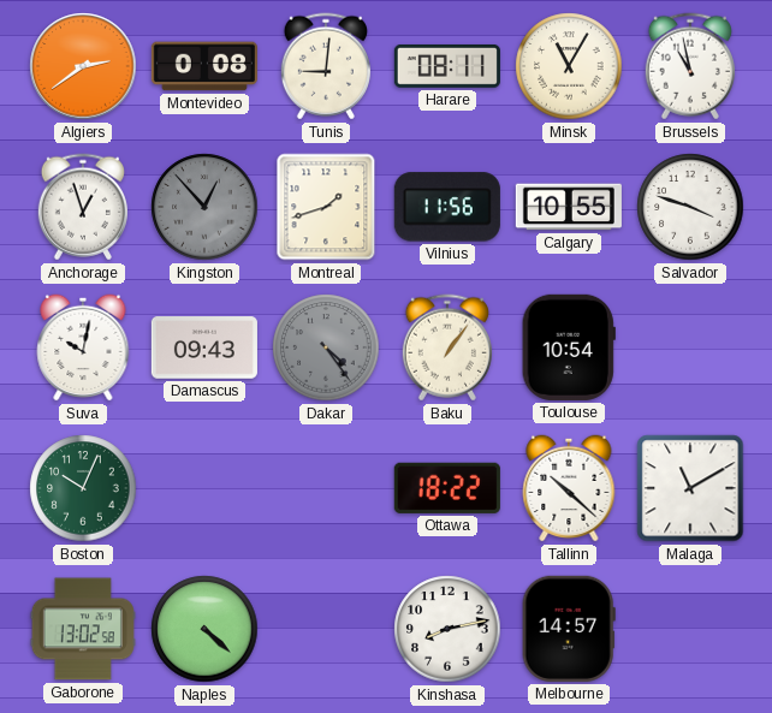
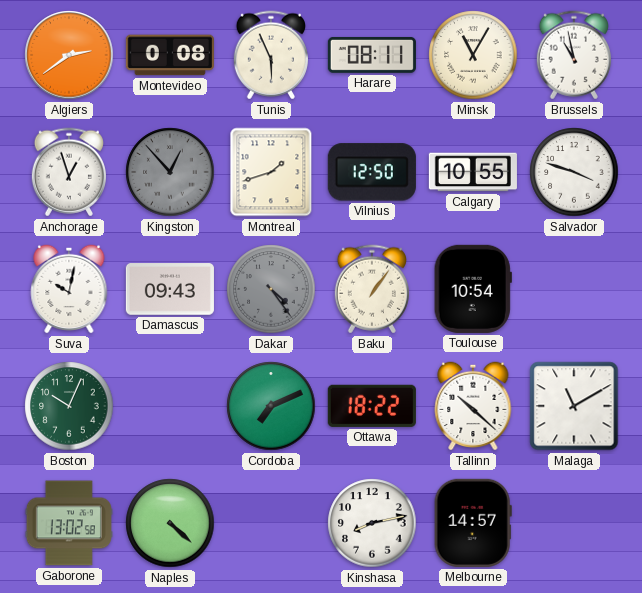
Tunis: 9:01 -> 5:56
Vilnius: 11:56 -> 12:50
Cordoba: none -> 7:11
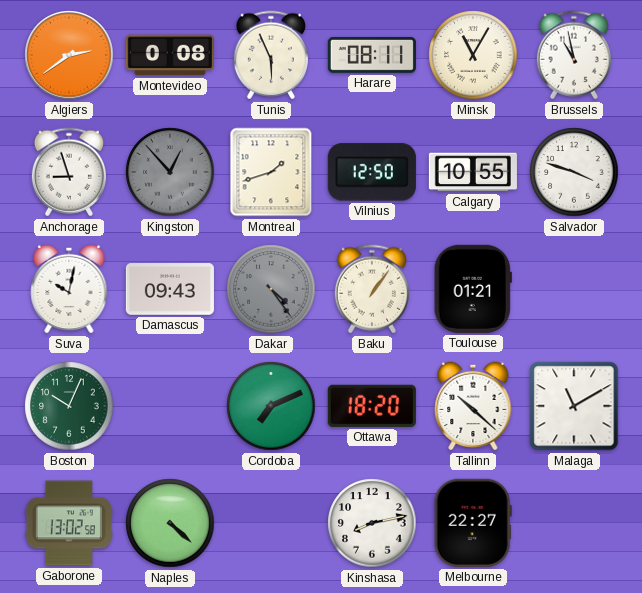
Anchorage: 12:57 -> 8:57
Toulouse: 10:54 -> 01:21
Ottawa: 18:22 -> 18:20
Melbourne: 14:57 -> 22:27
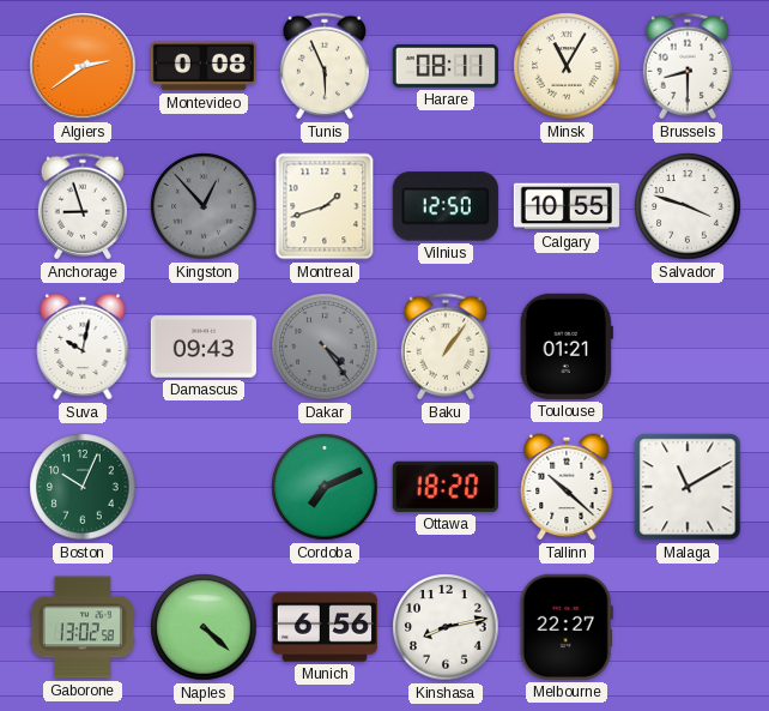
Brussels: 10:58 -> 8:30
Munich: none -> 6:56
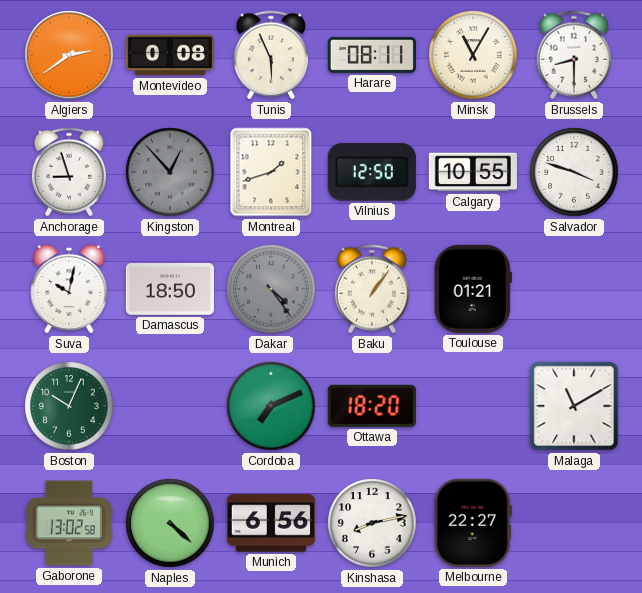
Damascus: 09:43 -> 18:50
Tallinn: 10:22 -> none
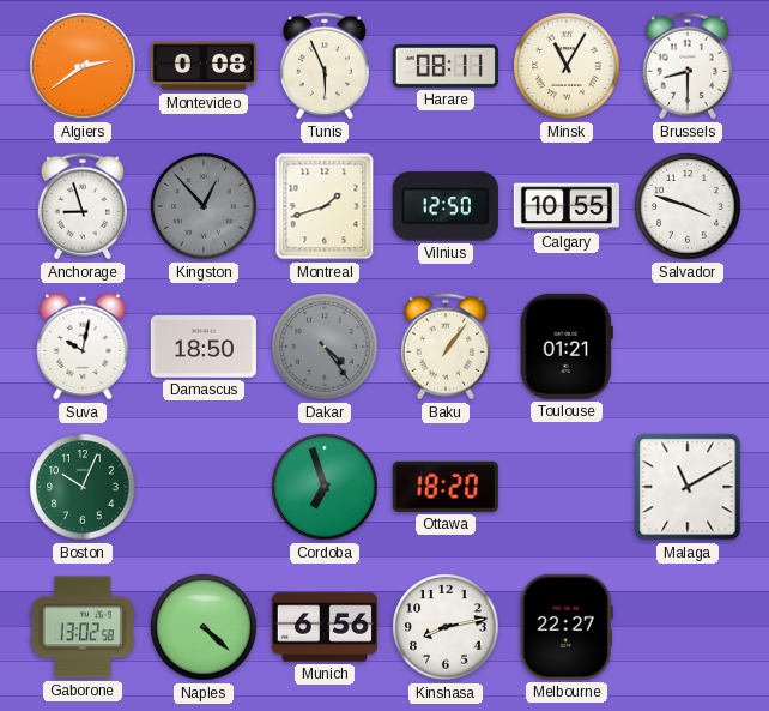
Cordoba: 7:11 -> 6:57
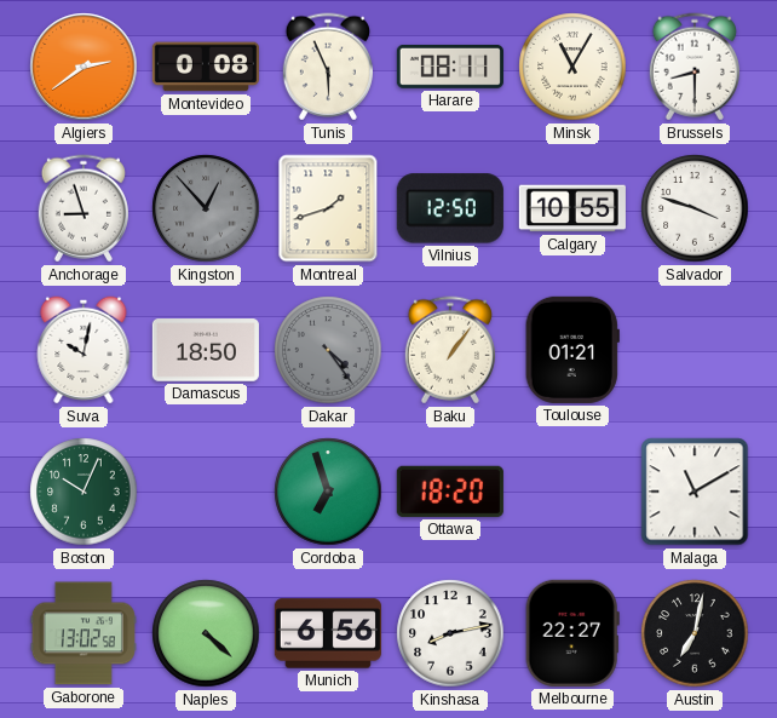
Austin: none -> 7:02
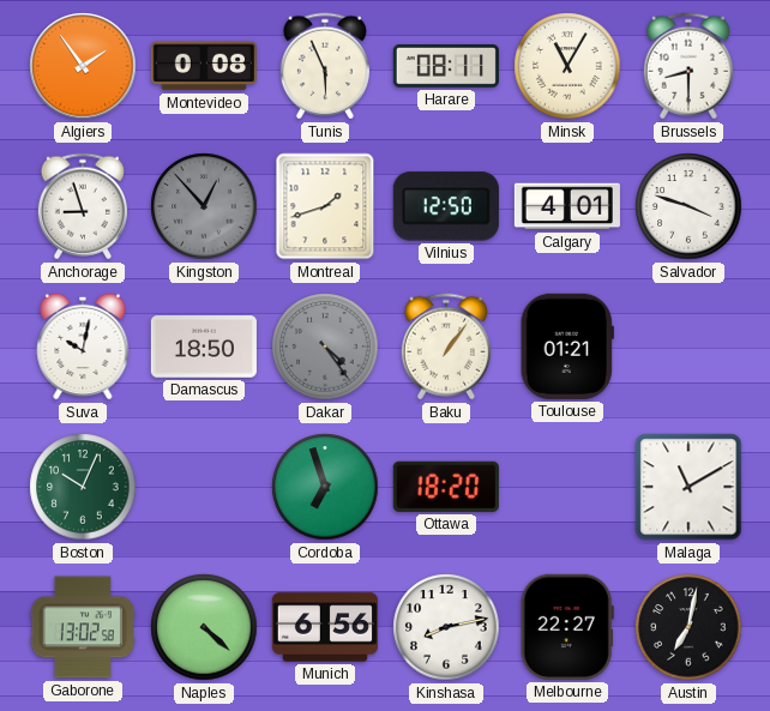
Algiers: 2:39 -> 1:54
Calgary: 10:55 -> 4:01
